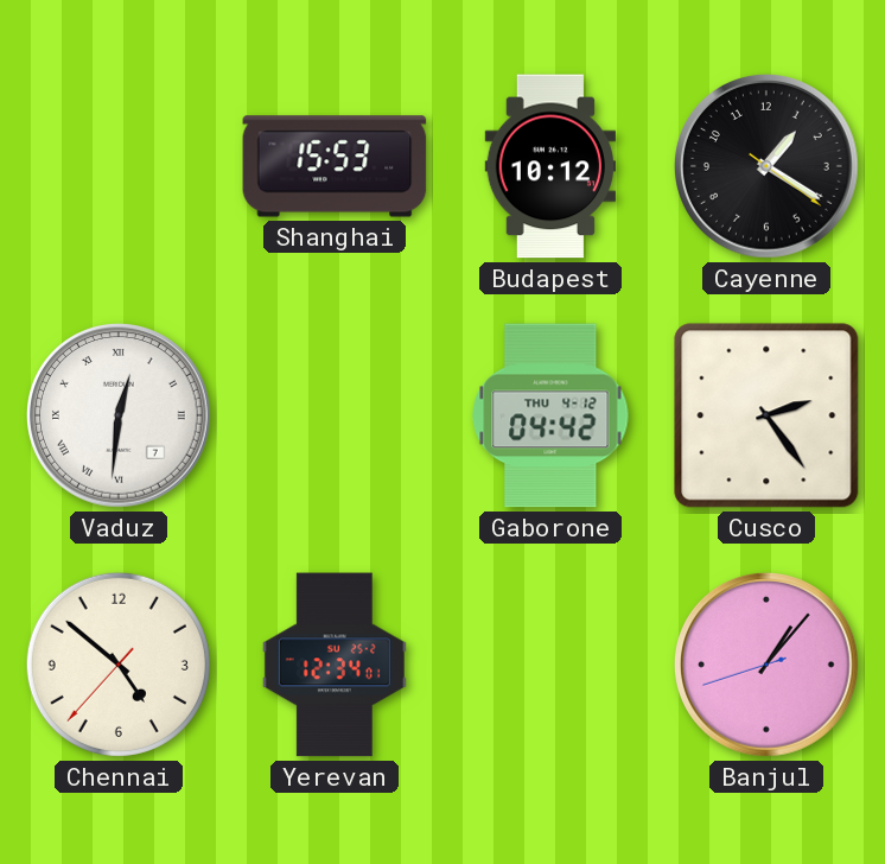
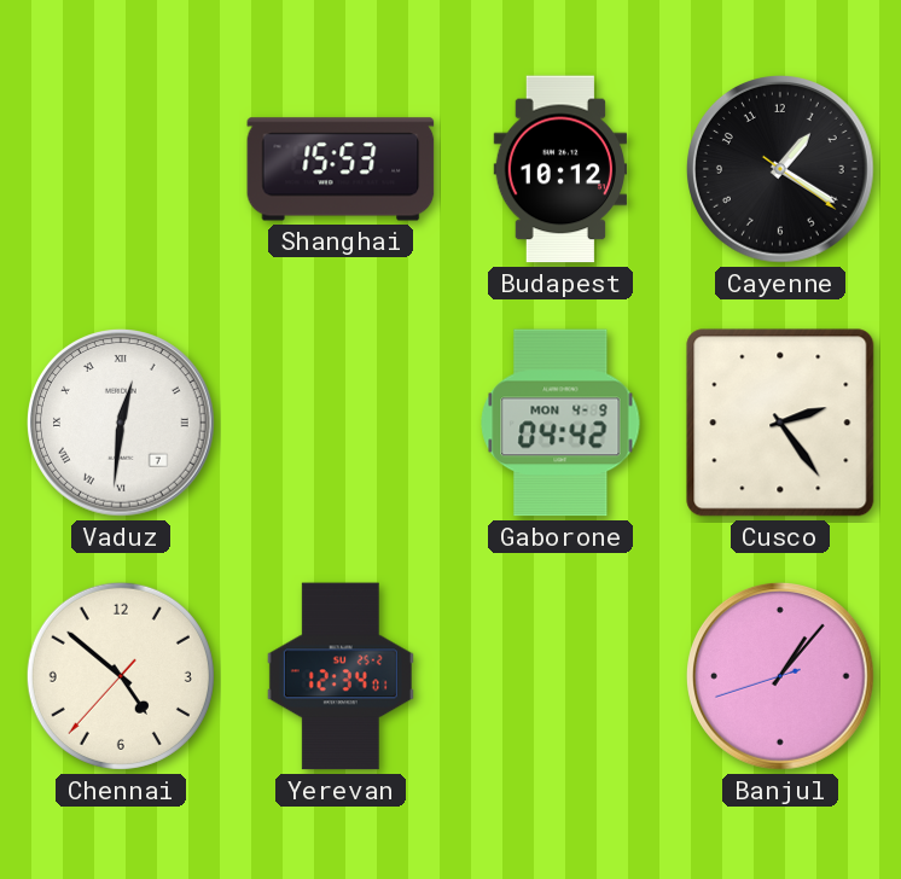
Gaborone date: THU 4-12 -> MON 4-9
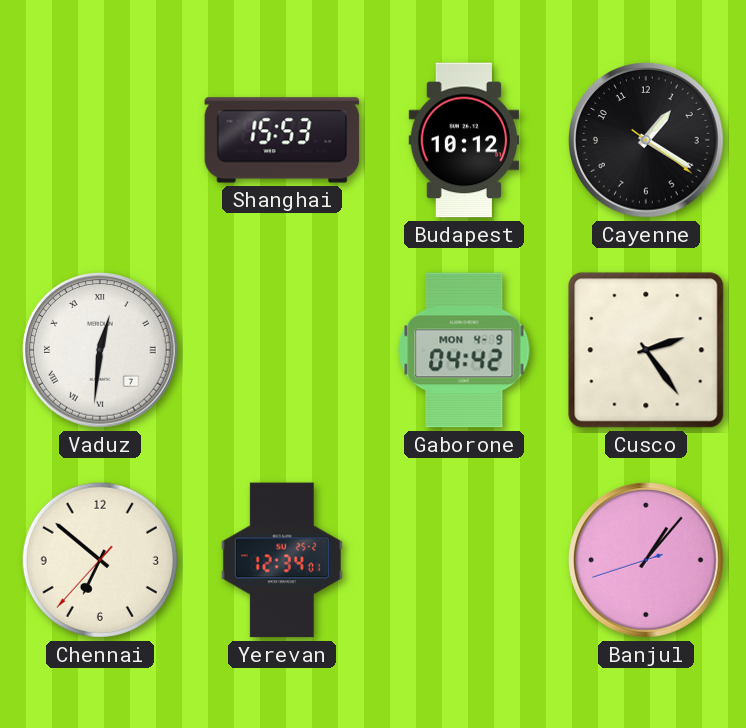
Chennai: 4:51 -> 6:51
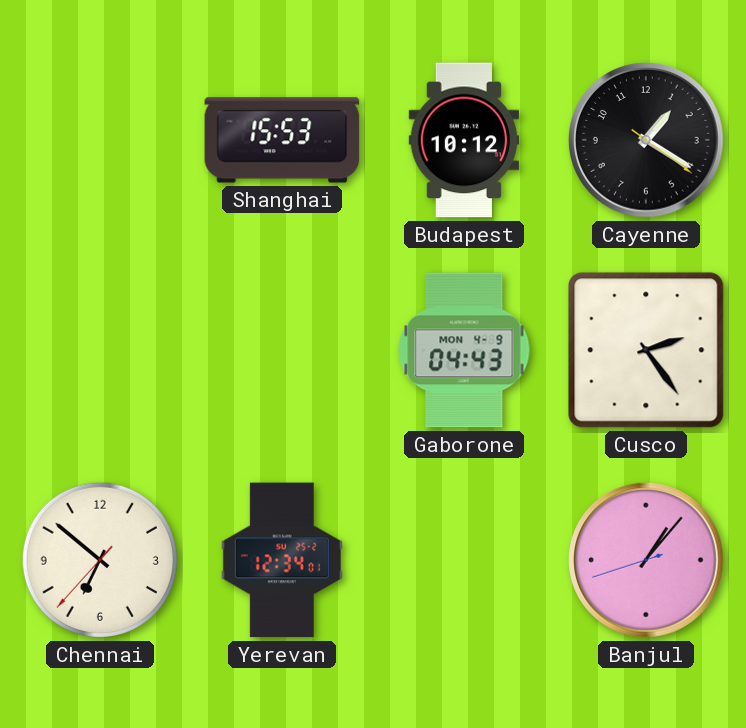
Vaduz: 12:31 -> none
Gaborone: 04:42 -> 04:43
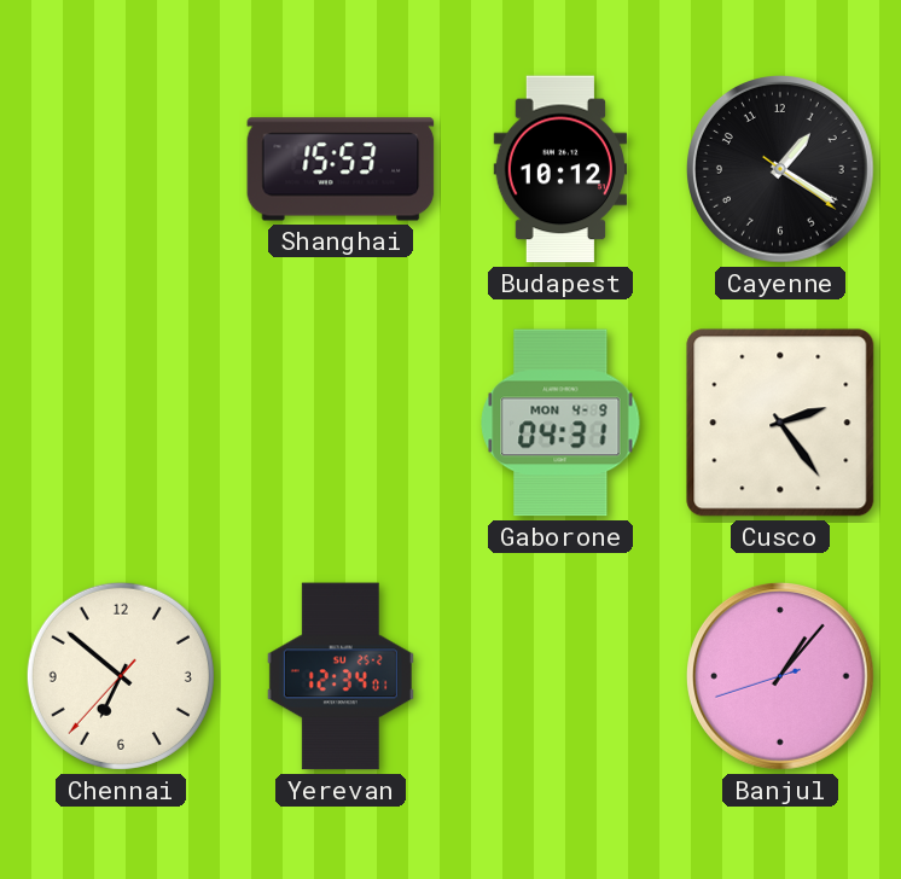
Gaborone: 04:43 -> 04:31
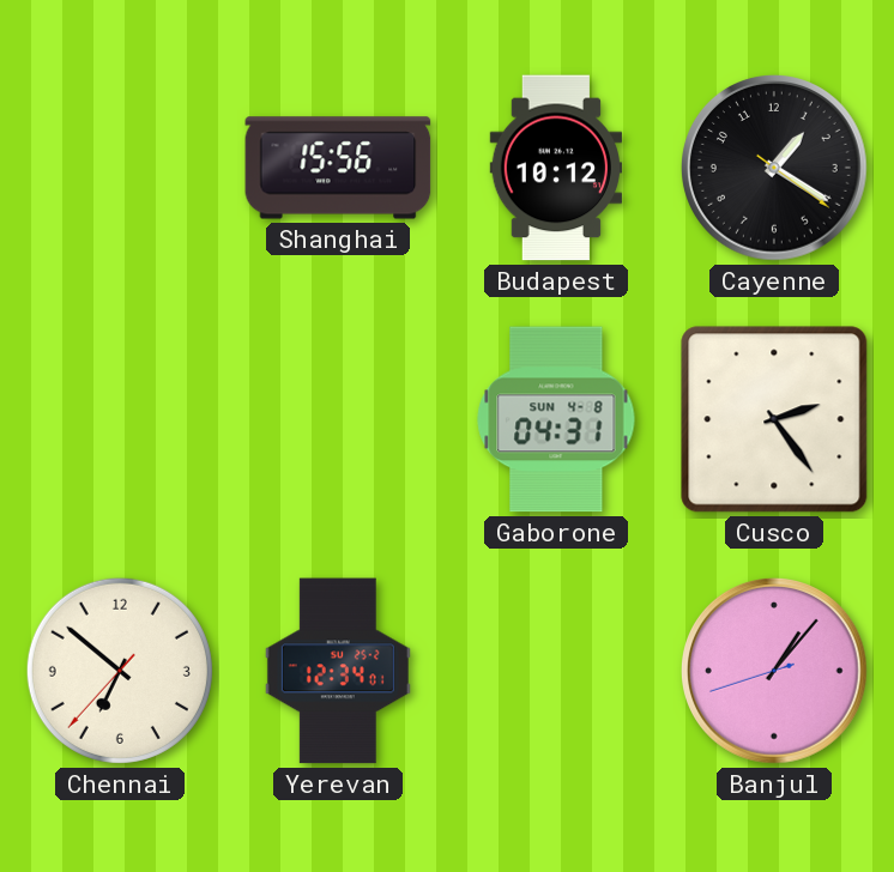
Shanghai: 15:53 -> 15:56
Gaborone date: MON 4-9 -> SUN 4-8
